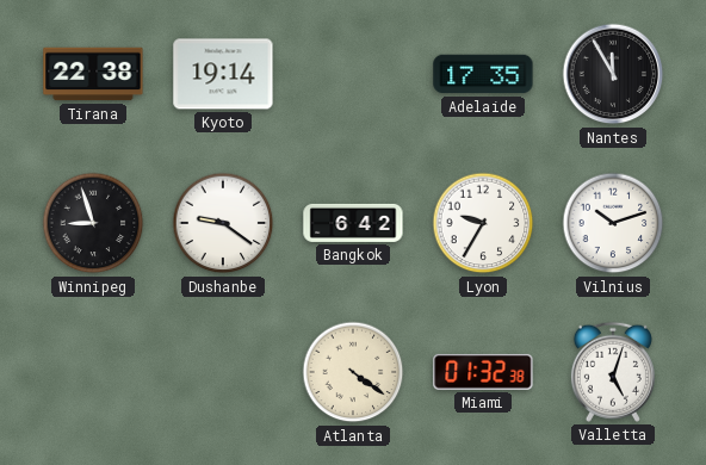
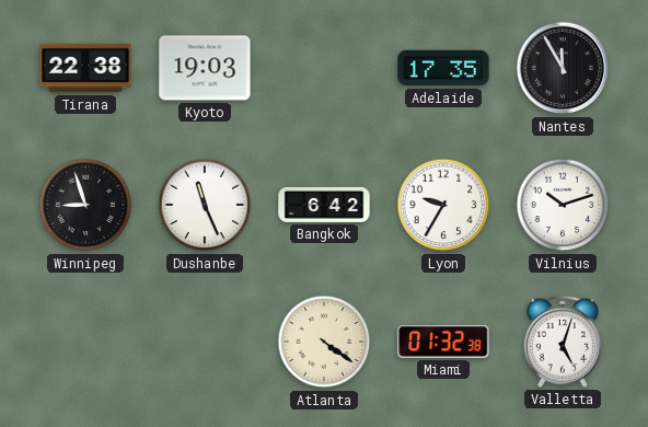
Kyoto: 19:14 -> 19:03
Dushanbe: 9:21 -> 11:26
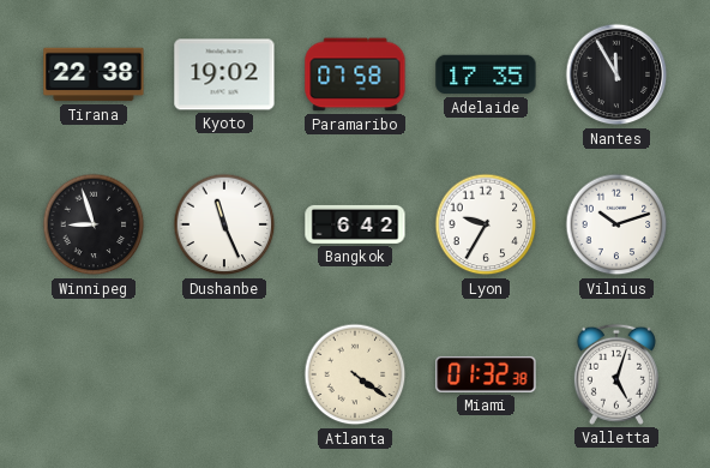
Kyoto: 19:03 -> 19:02
Paramaribo: none -> 07:58
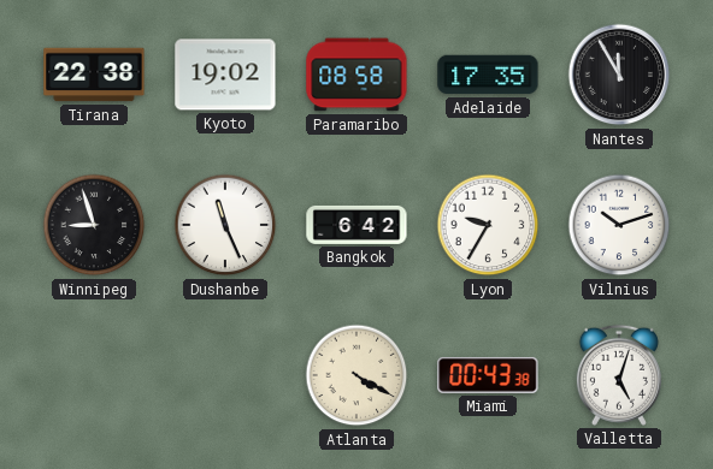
Paramaribo: 07:58 -> 08:58
Atlanta: 4:21 -> 4:20
Miami: 01:32 -> 00:43
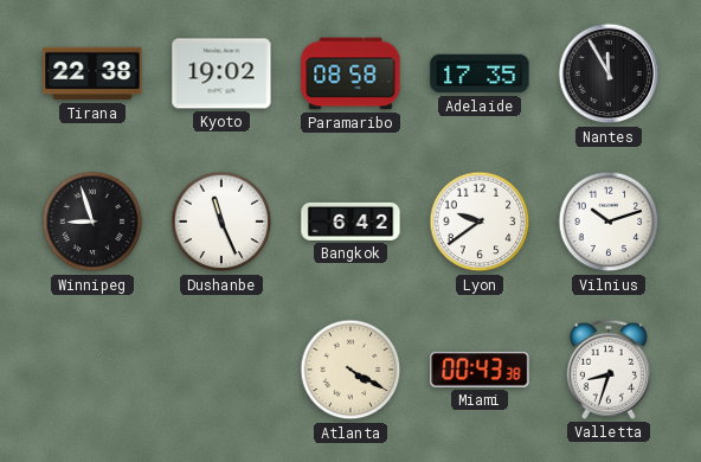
Lyon: 9:35 -> 9:39
Valletta: 5:03 -> 8:33
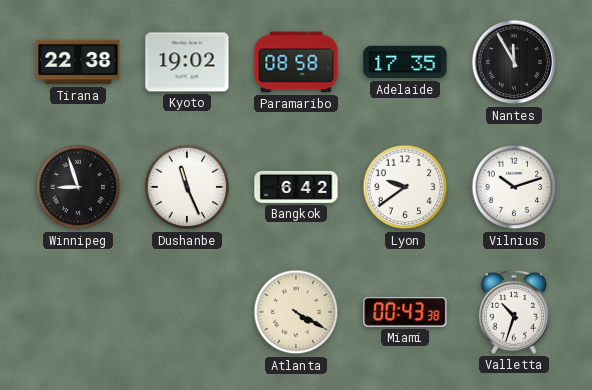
Valletta: 8:33 -> 10:33
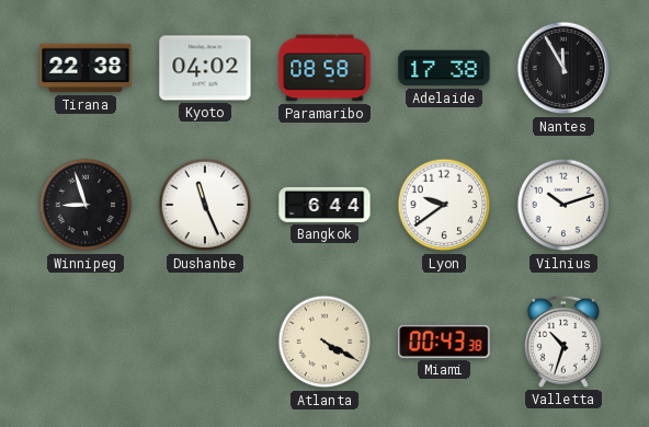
Kyoto: 19:02 -> 04:02
Adelaide: 17:35 -> 17:38
Bangkok: 6:42 -> 6:44
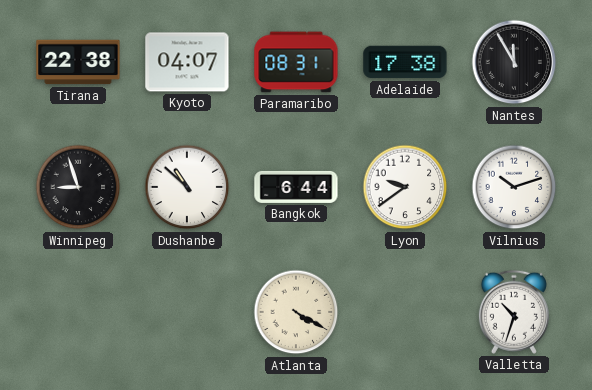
Kyoto: 04:02 -> 04:07
Paramaribo: 08:58 -> 08:31
Dushanbe: 11:26 -> 10:52
Miami: 00:43 -> none
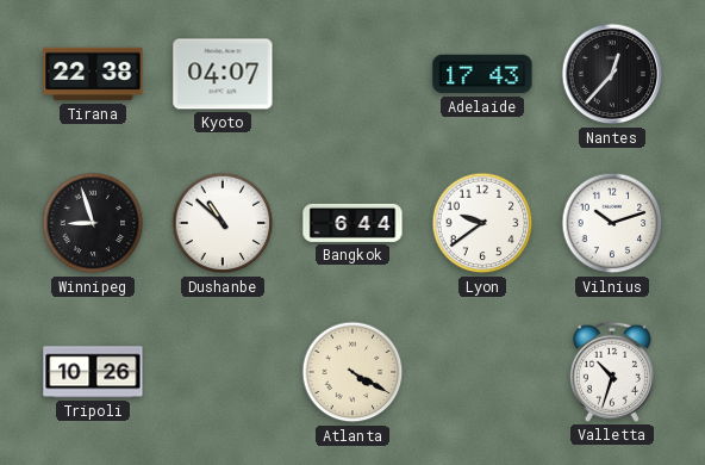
Paramaribo: 08:31 -> none
Adelaide: 17:38 -> 17:43
Nantes: 11:55 -> 12:37
Tripoli: none -> 10:26
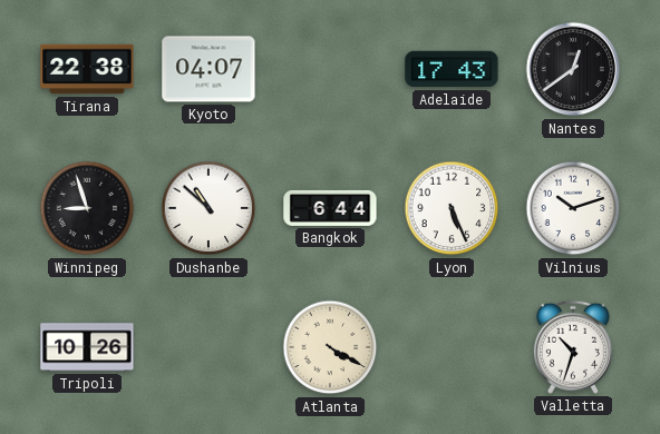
Nantes: 12:37 -> 12:39
Lyon: 9:39 -> 5:26
